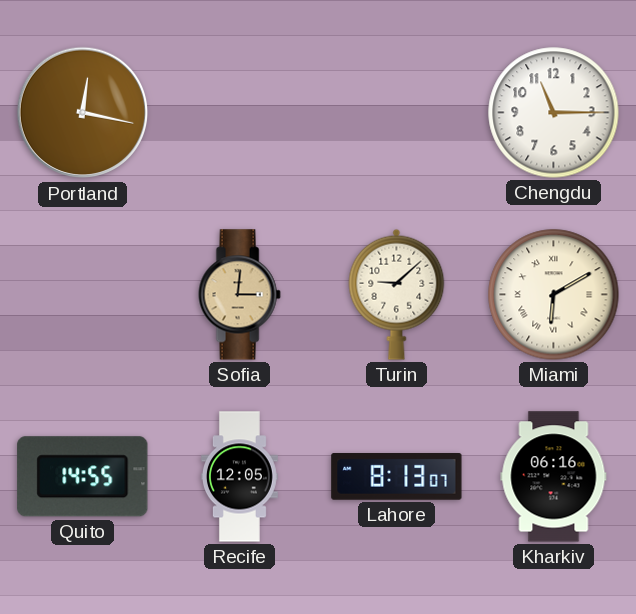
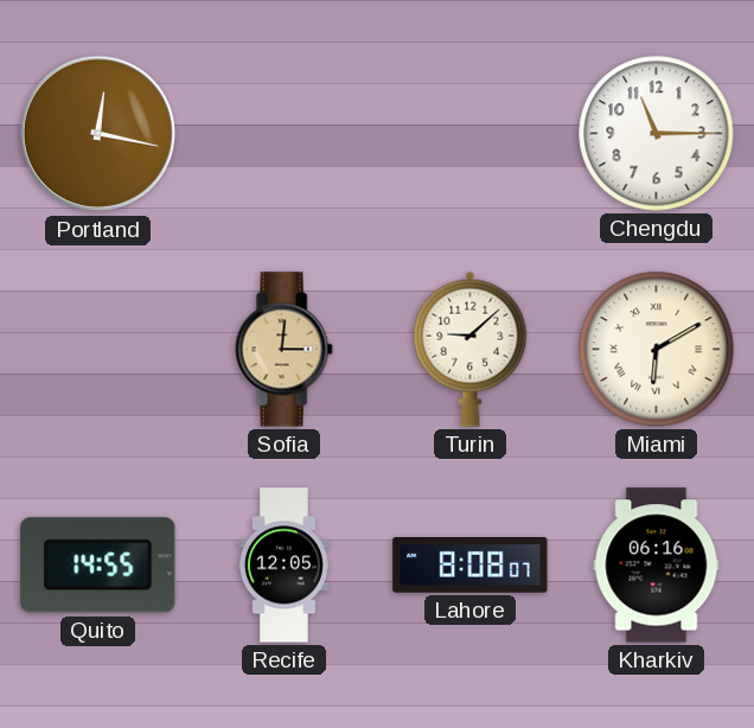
Lahore: 8:13 -> 8:08
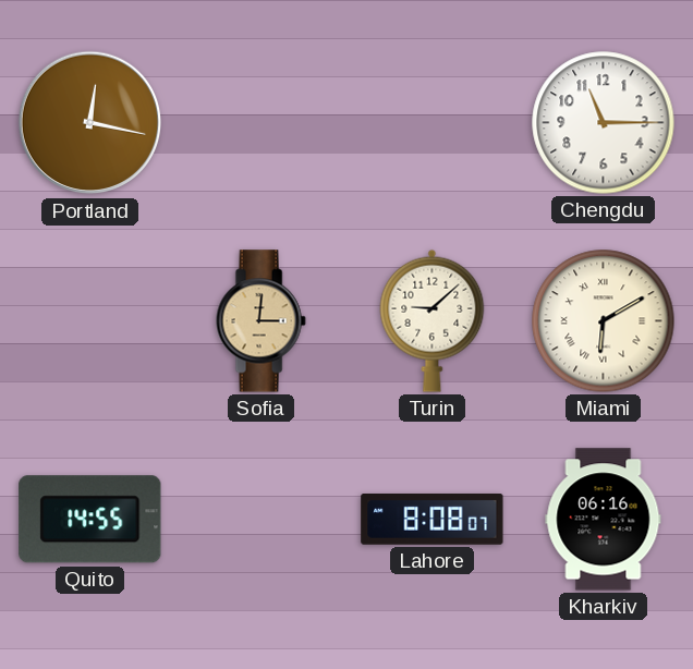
Recife: 12:05 -> none
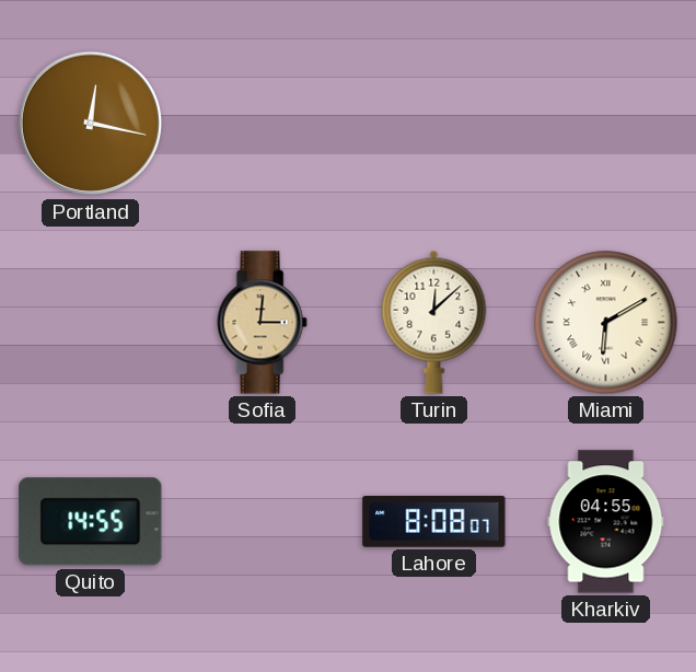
Chengdu: 11:15 -> none
Turin: 9:08 -> 12:08
Kharkiv: 06:16 -> 04:55
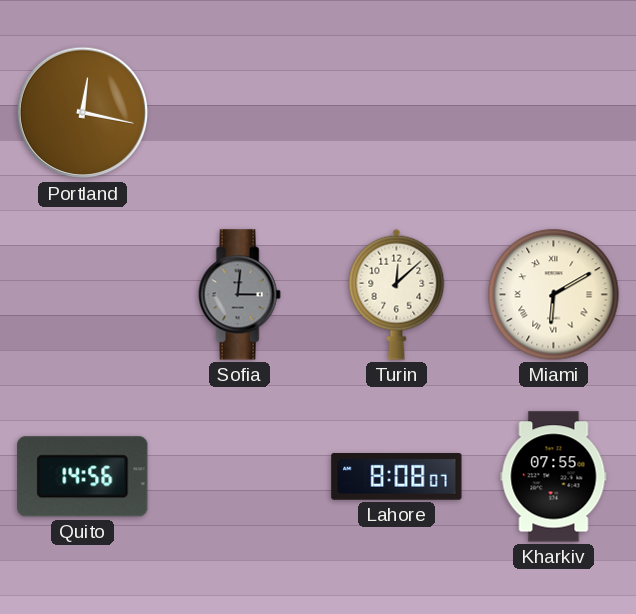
Sofia dial: champagne -> grey
Quito: 14:55 -> 14:56
Kharkiv: 04:55 -> 07:55
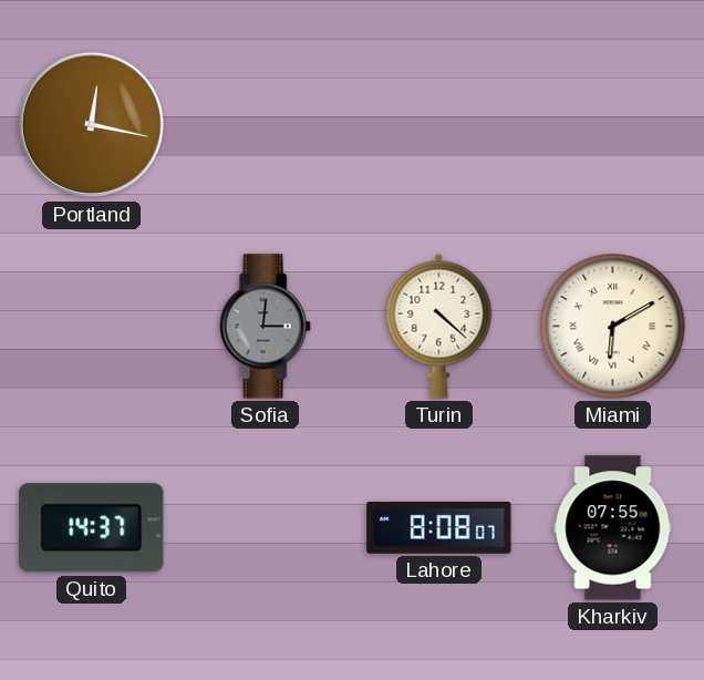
Turin: 12:08 -> 4:22
Quito: 14:56 -> 14:37
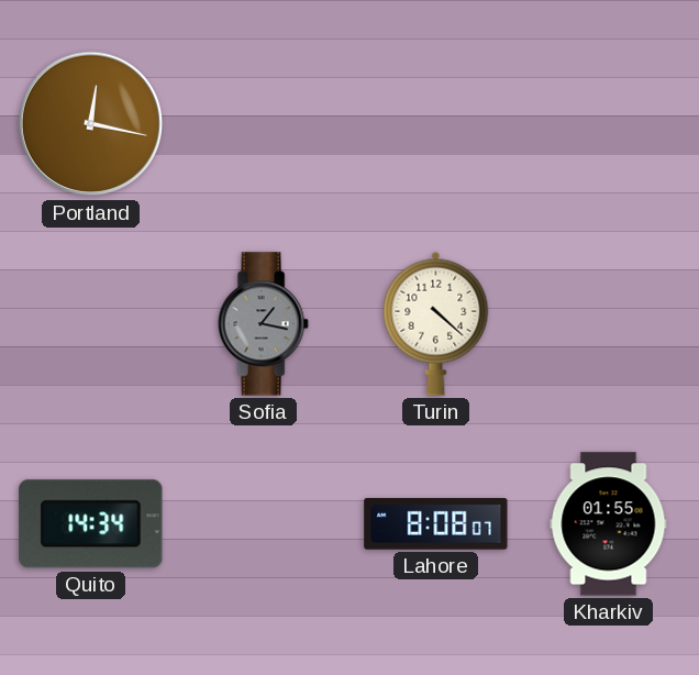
Sofia: 3:01 -> 1:17
Miami: 6:10 -> none
Quito: 14:37 -> 14:34
Kharkiv: 07:55 -> 01:55
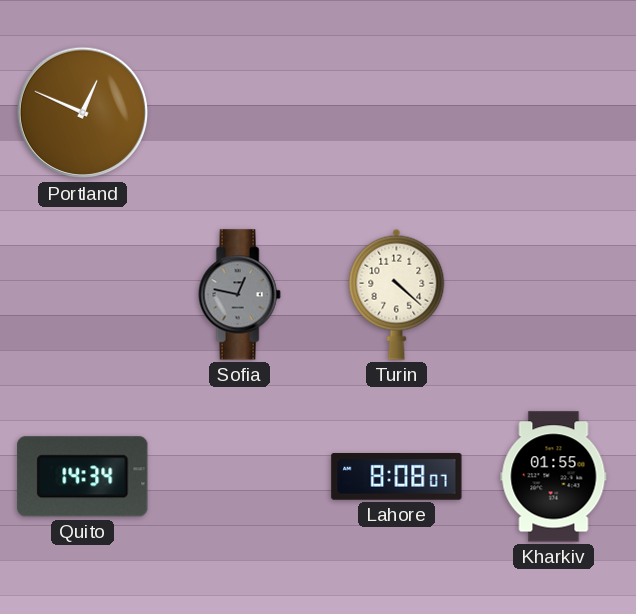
Portland: 12:17 -> 12:49
Sofia: 1:17 -> 12:47
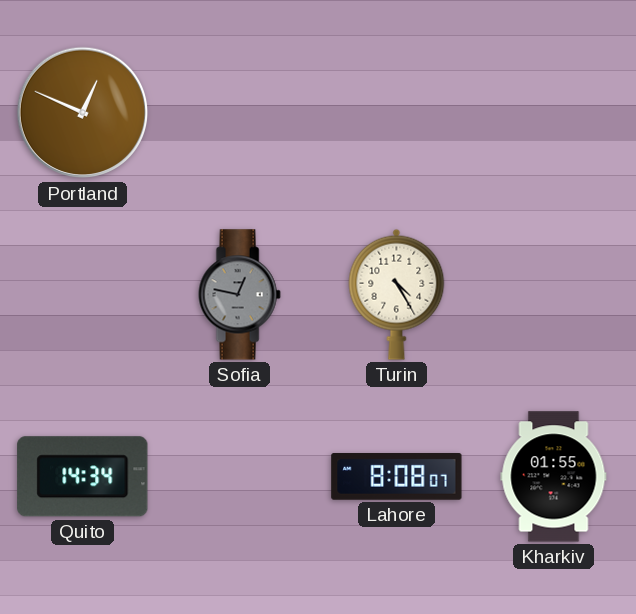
Turin: 4:22 -> 4:25
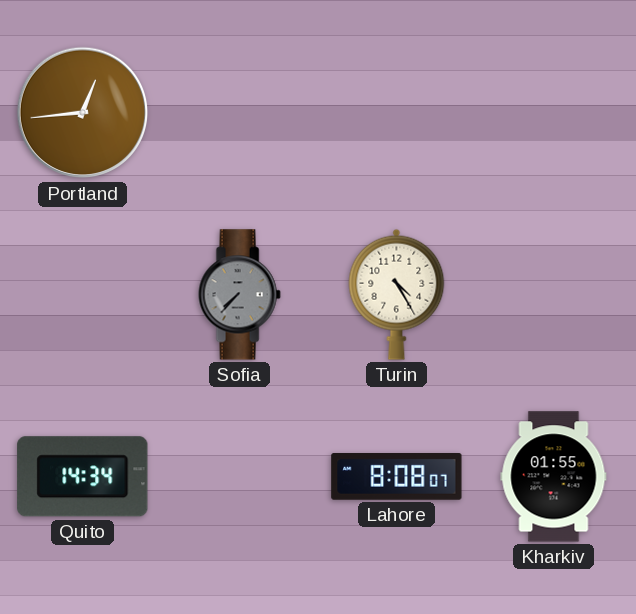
Portland: 12:49 -> 12:44
Sofia: 12:47 -> 7:37
